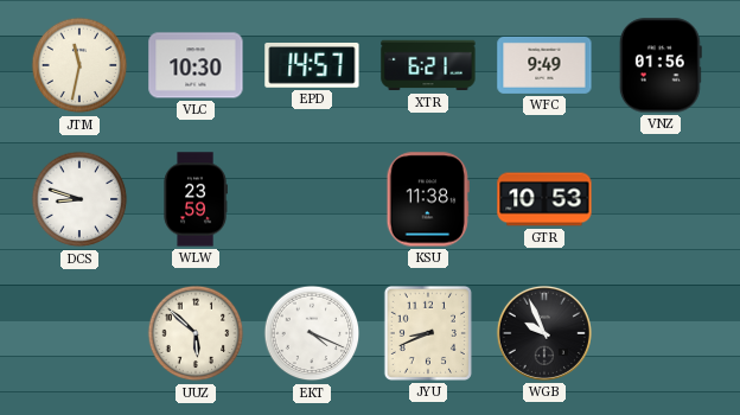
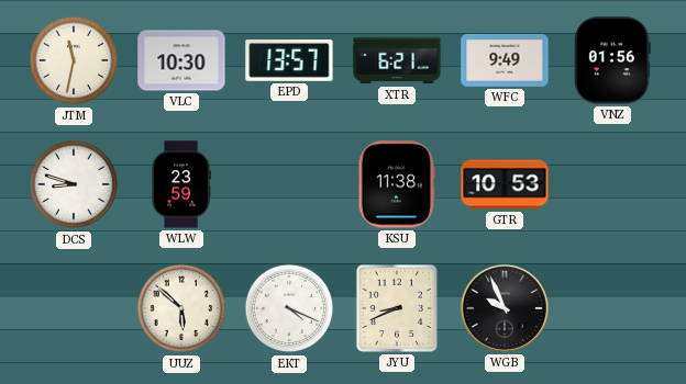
EPD: 14:57 -> 13:57
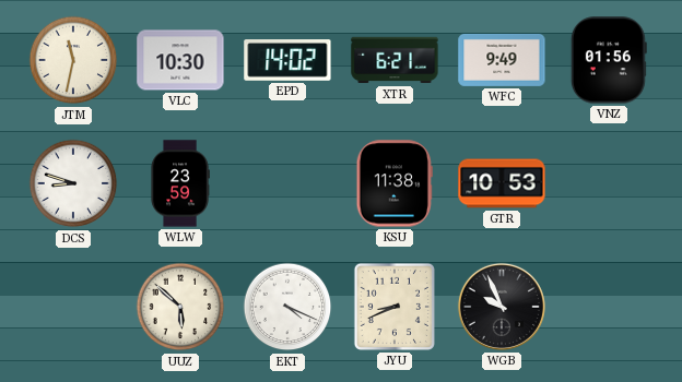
EPD: 13:57 -> 14:02
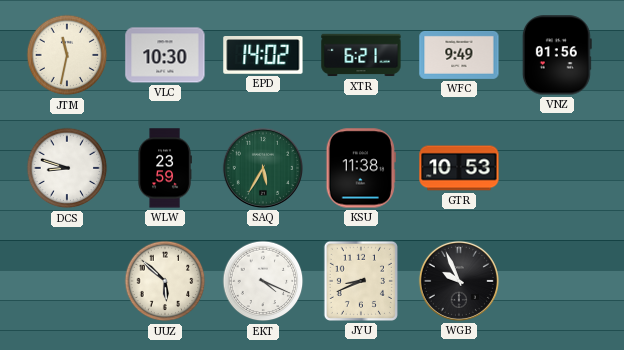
SAQ: none -> 5:35
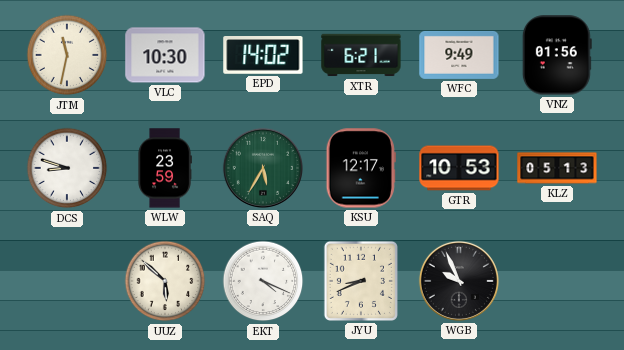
KSU: 11:38 -> 12:17
KLZ: none -> 05:13
